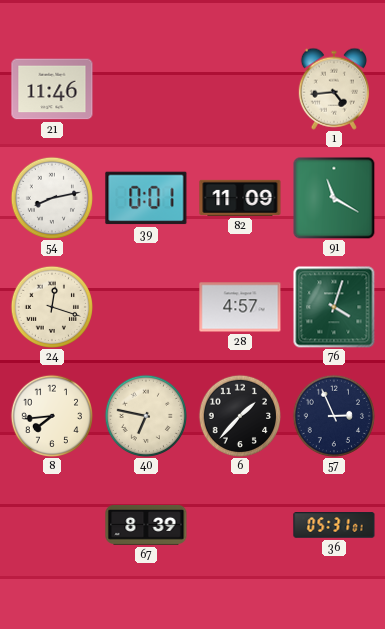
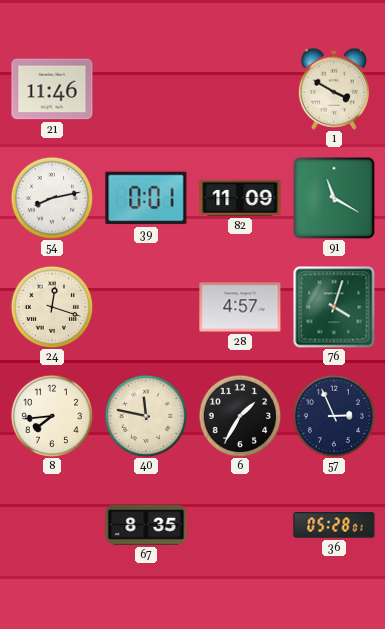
1: 4:44 -> 3:50
40: 6:47 -> 11:47
6: 1:37 -> 1:35
67: 8:39 -> 8:35
36: 05:31 -> 05:28
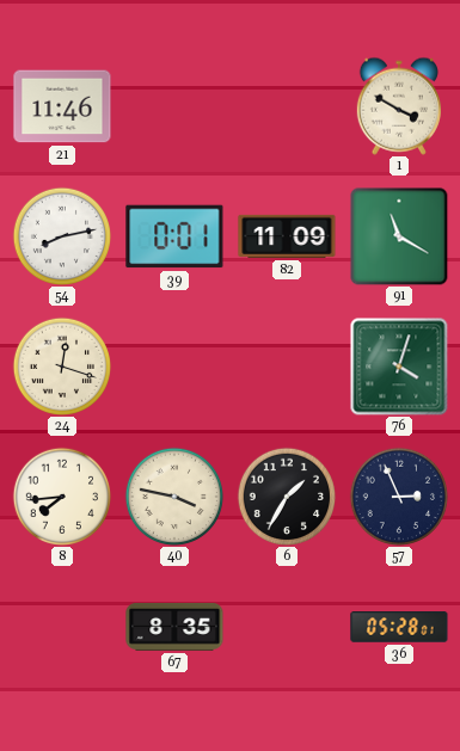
28: 4:57 -> none
40: 11:47 -> 3:47
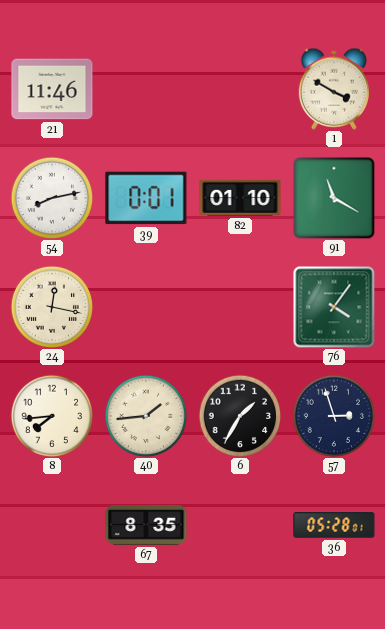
82: 11:09 -> 01:10
24: 12:18 -> 12:17
76: 4:03 -> 4:06
40: 3:47 -> 1:44
57: 2:56 -> 2:57
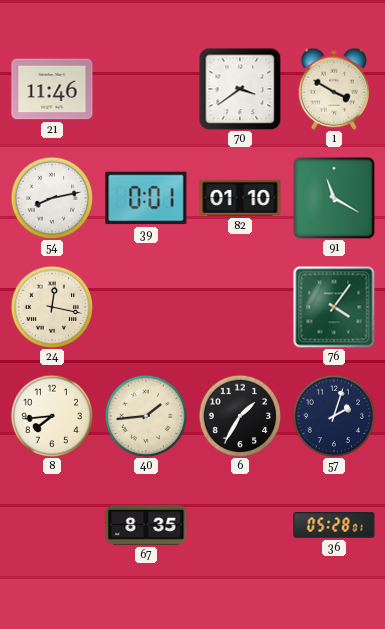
70: none -> 3:39
57: 2:57 -> 2:03
